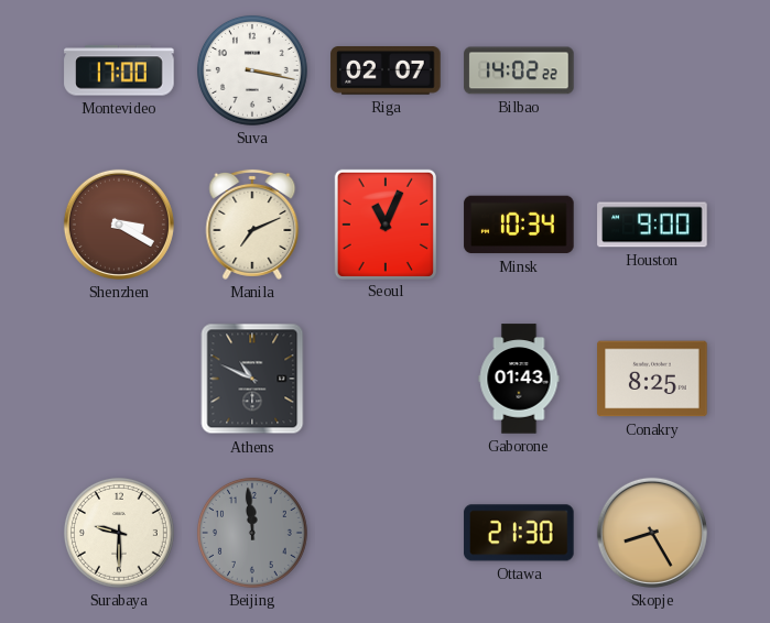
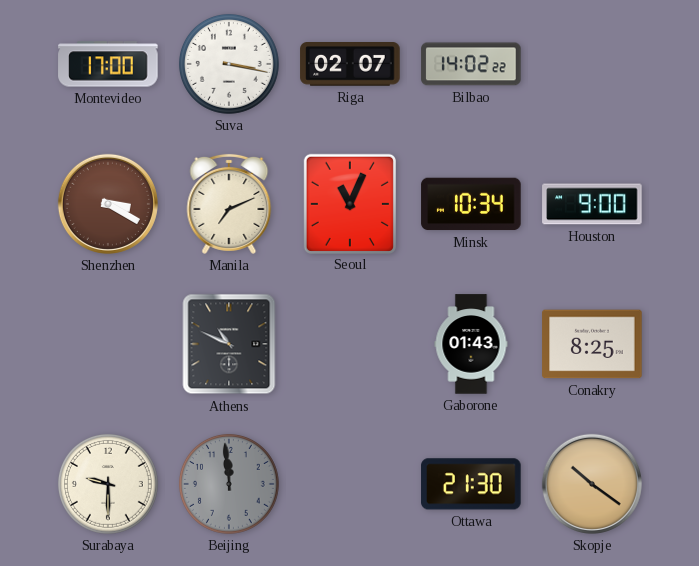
Skopje: 8:25 -> 10:21
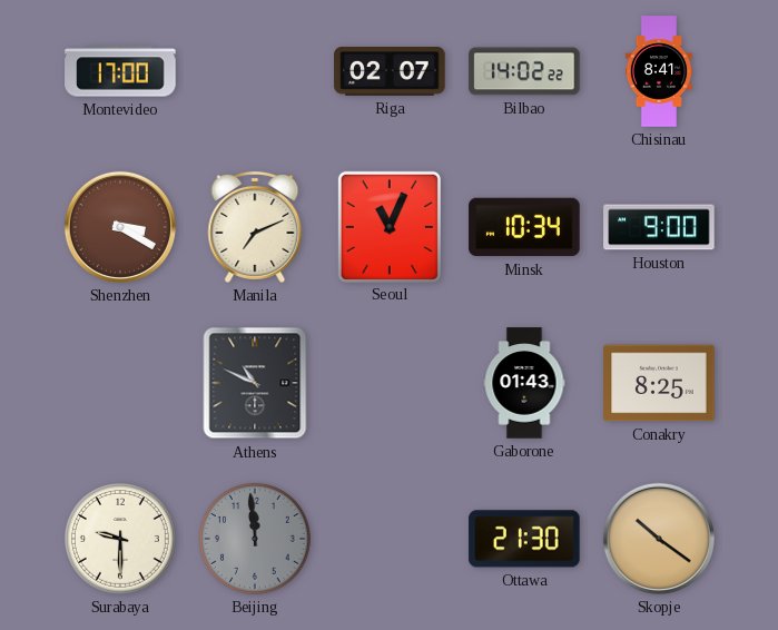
Suva: 3:17 -> none
Chisinau: none -> 8:41
